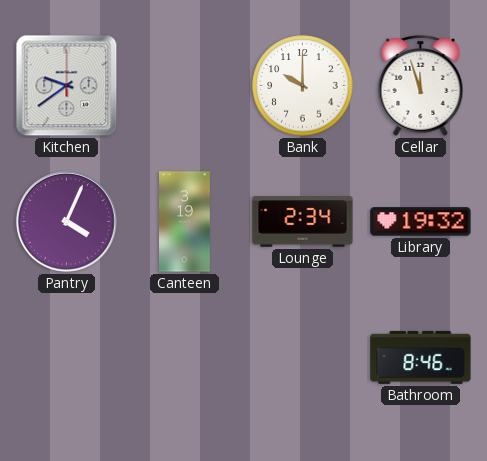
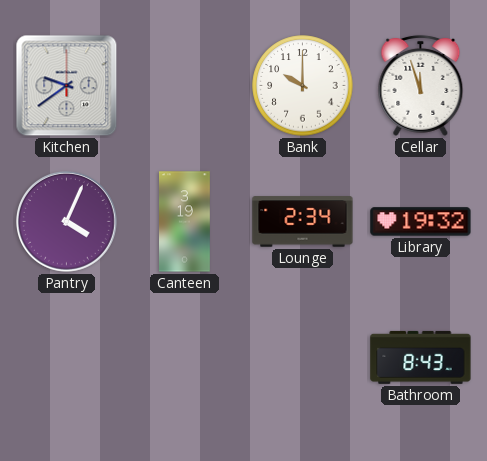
Bathroom: 8:46 -> 8:43
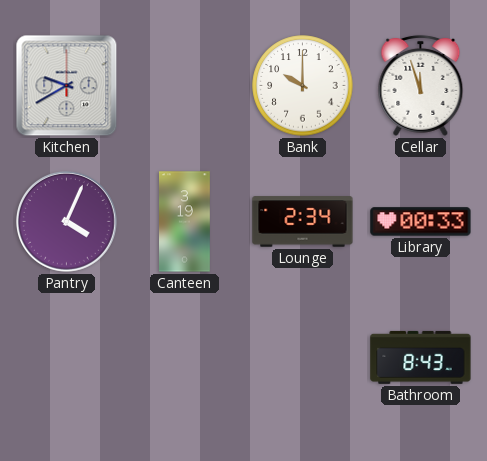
Kitchen: 9:39 -> 9:40
Library: 19:32 -> 00:33
